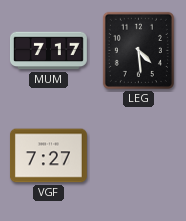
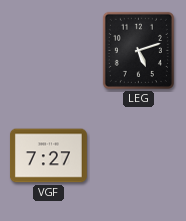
MUM: 7:17 -> none
LEG: 4:29 -> 5:12
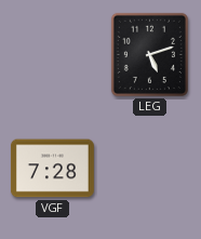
VGF: 7:27 -> 7:28
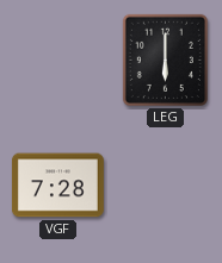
LEG: 5:12 -> 6:00
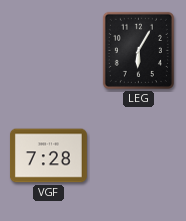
LEG: 6:00 -> 6:05
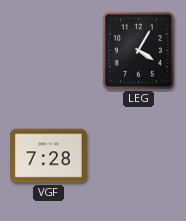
LEG: 6:05 -> 4:05
